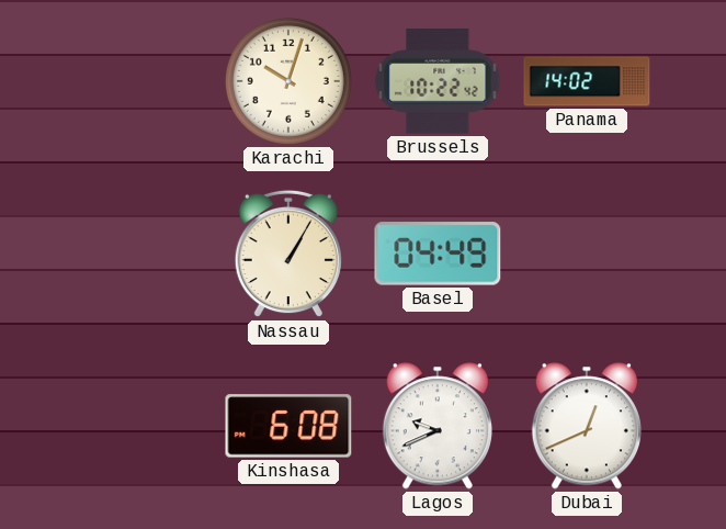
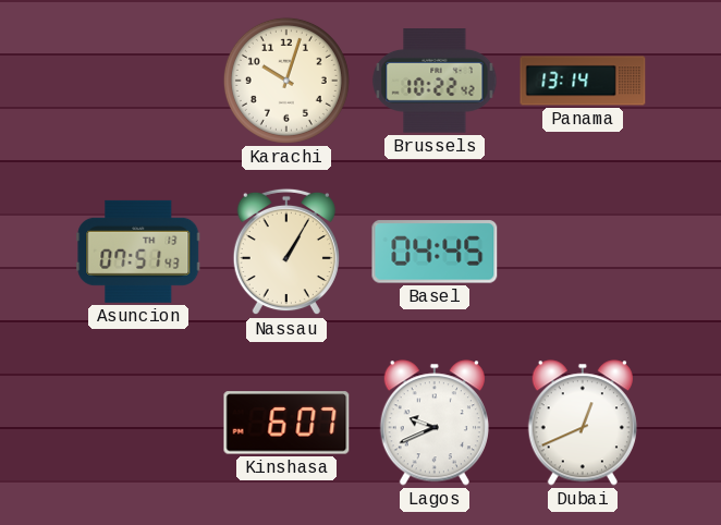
Panama: 14:02 -> 13:14
Asuncion: none -> 07:51
Basel: 04:49 -> 04:45
Kinshasa: 6:08 -> 6:07
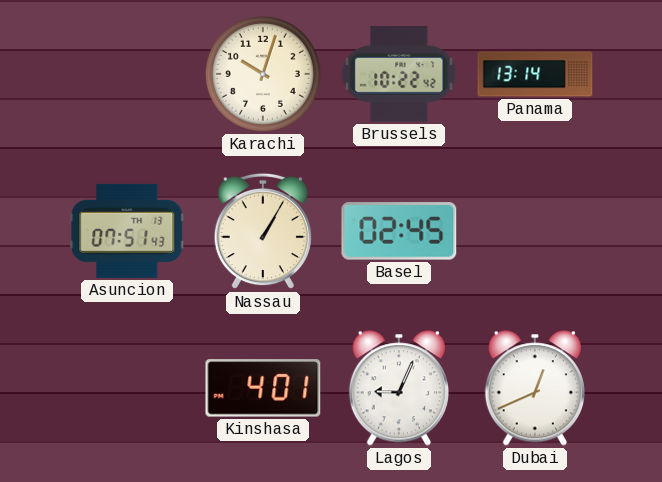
Basel: 04:45 -> 02:45
Kinshasa: 6:07 -> 4:01
Lagos: 9:41 -> 9:04
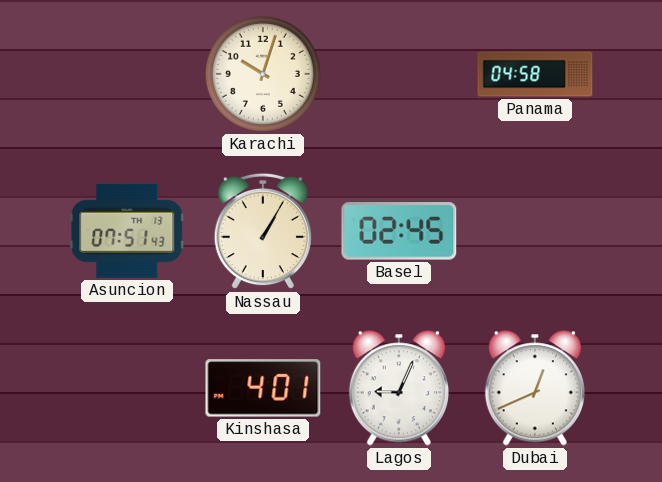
Brussels: 10:22 -> none
Panama: 13:14 -> 04:58
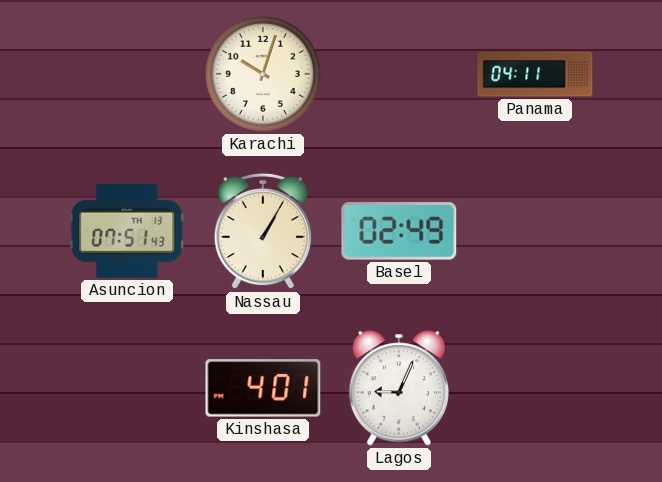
Panama: 04:58 -> 04:11
Basel: 02:45 -> 02:49
Dubai: 12:41 -> none
